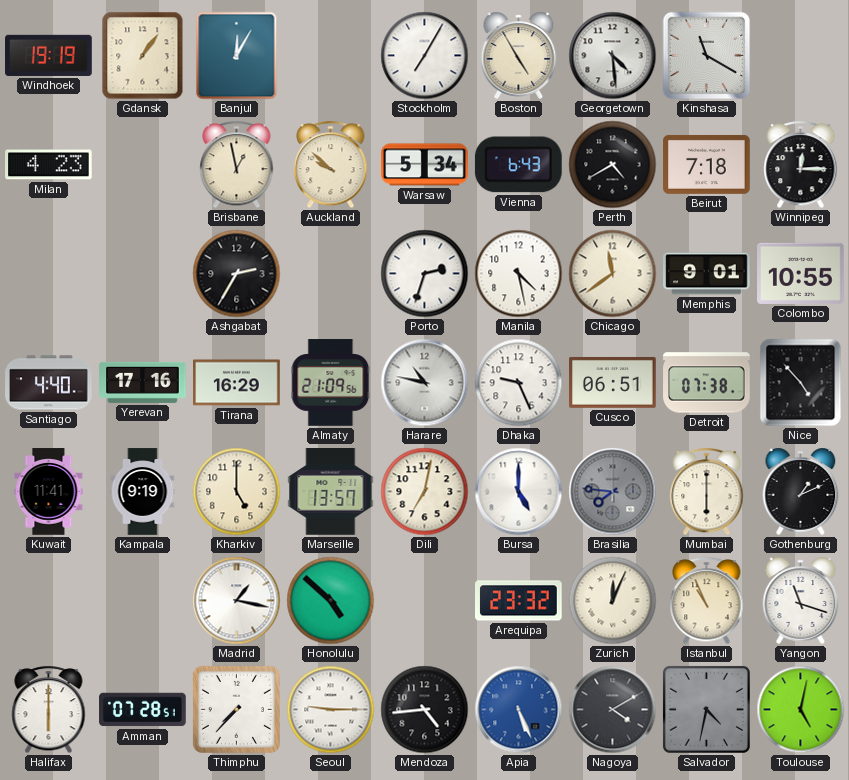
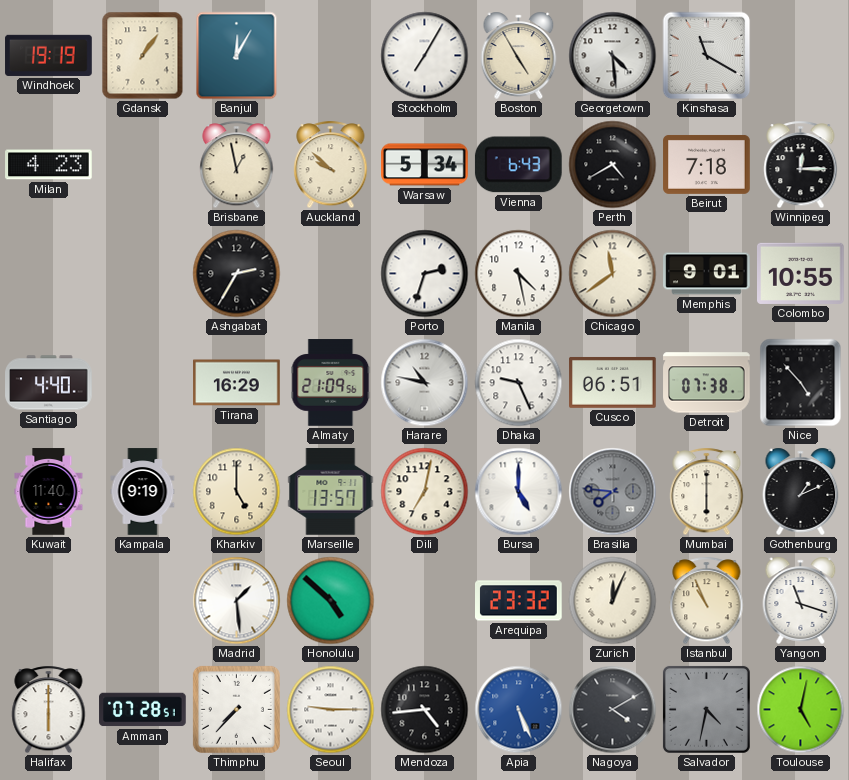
Yerevan: 17:16 -> none
Kuwait: 11:41 -> 11:40
Madrid: 1:17 -> 1:29
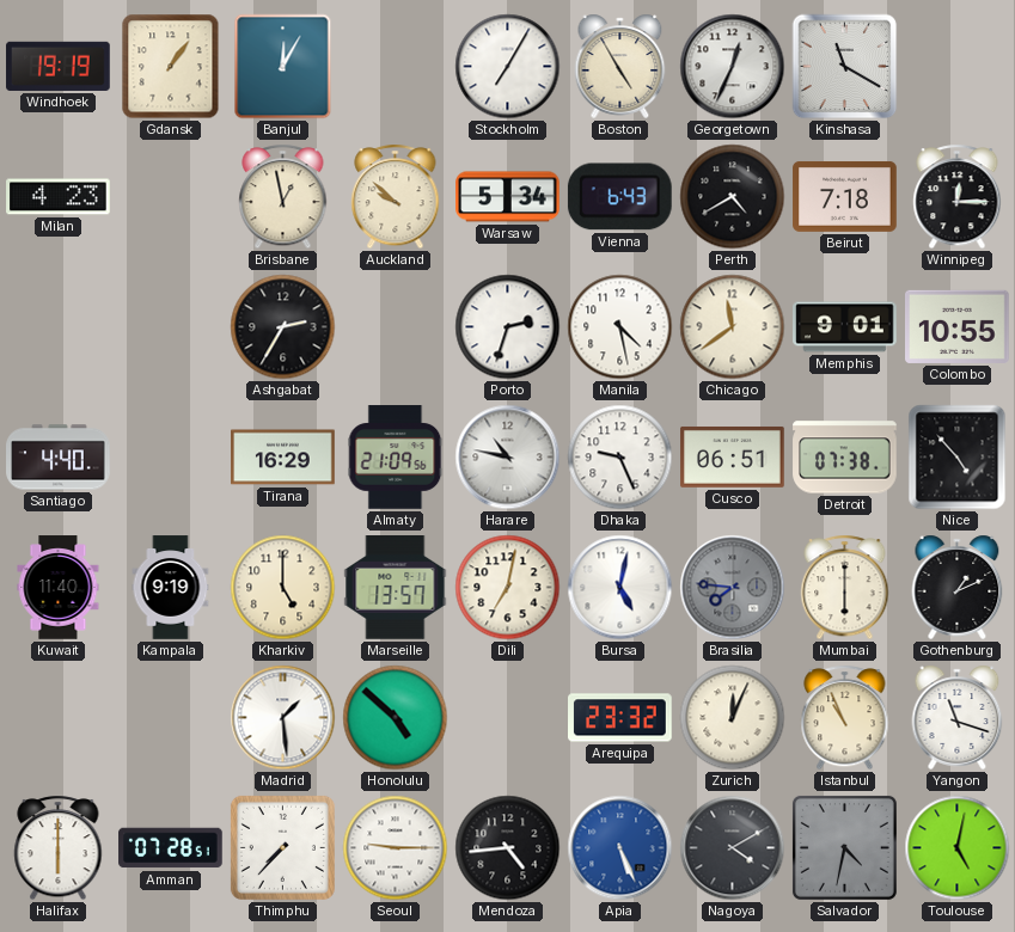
Georgetown: 4:29 -> 12:34
Bursa: 5:00 -> 5:02
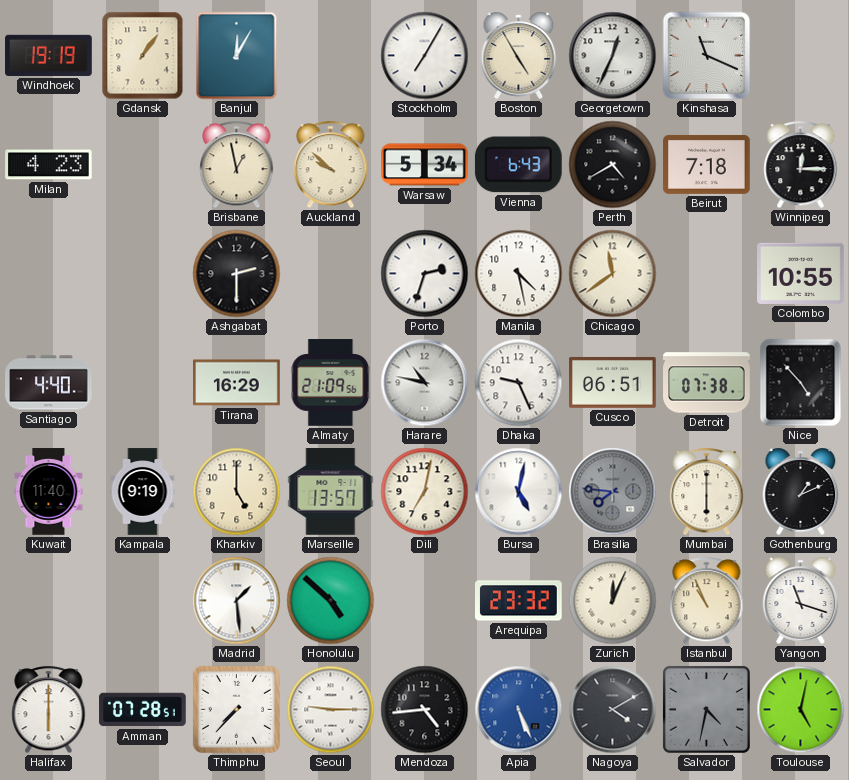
Kinshasa: 11:20 -> 11:19
Ashgabat: 2:35 -> 2:30
Memphis: 9:01 -> none
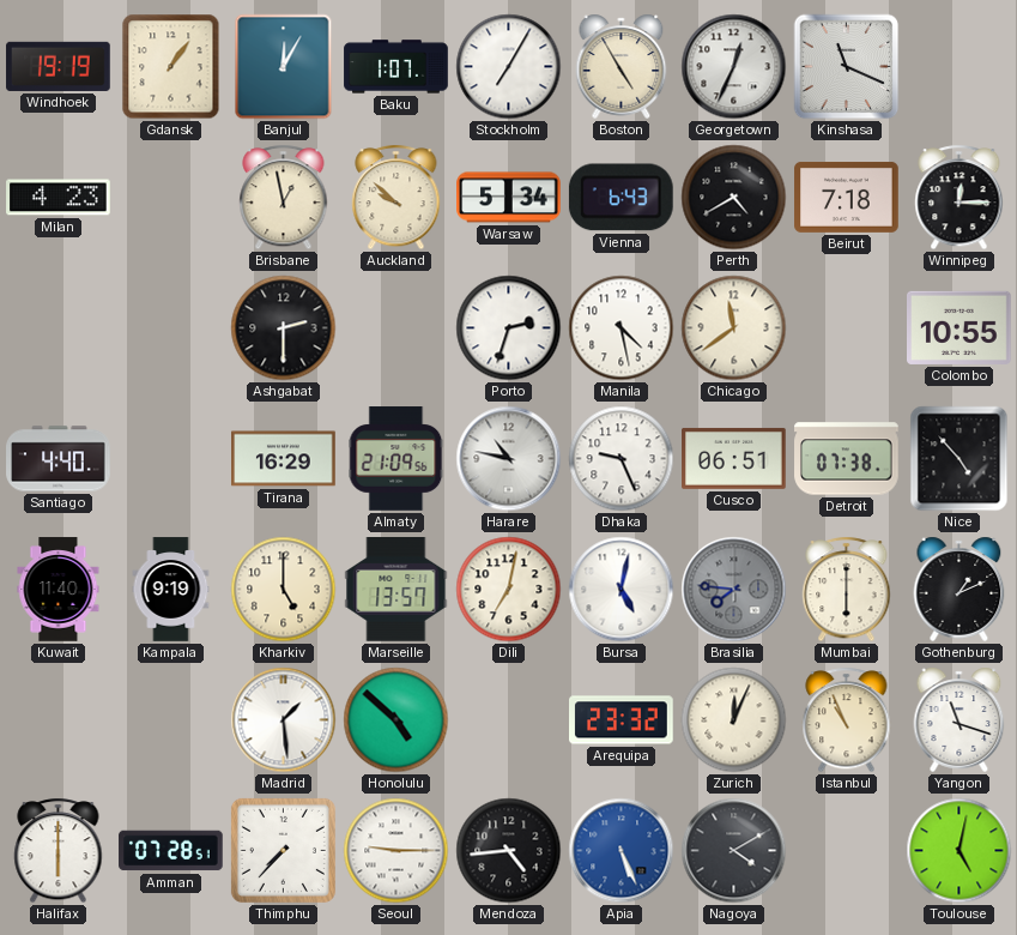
Baku: none -> 1:07
Salvador: 4:32 -> none
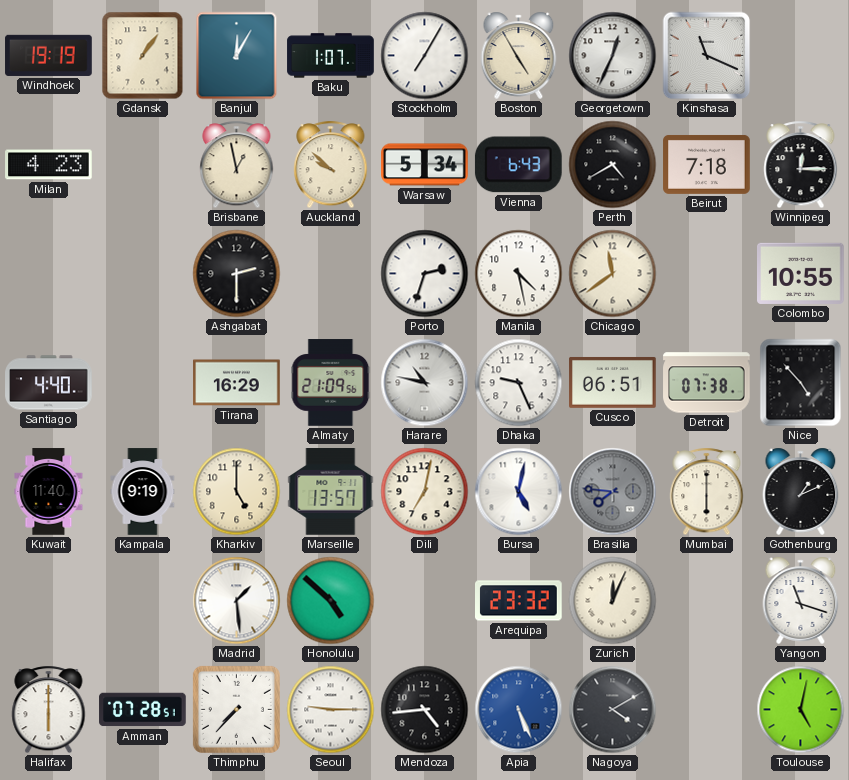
Istanbul: 10:56 -> none
